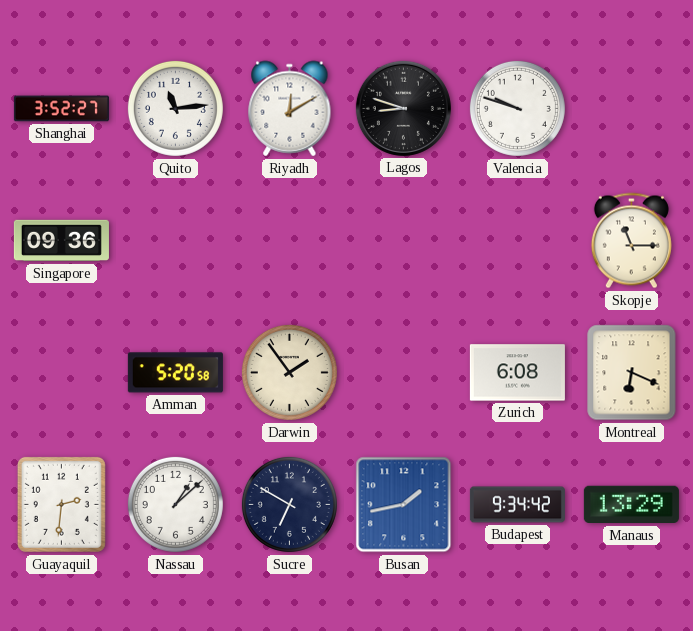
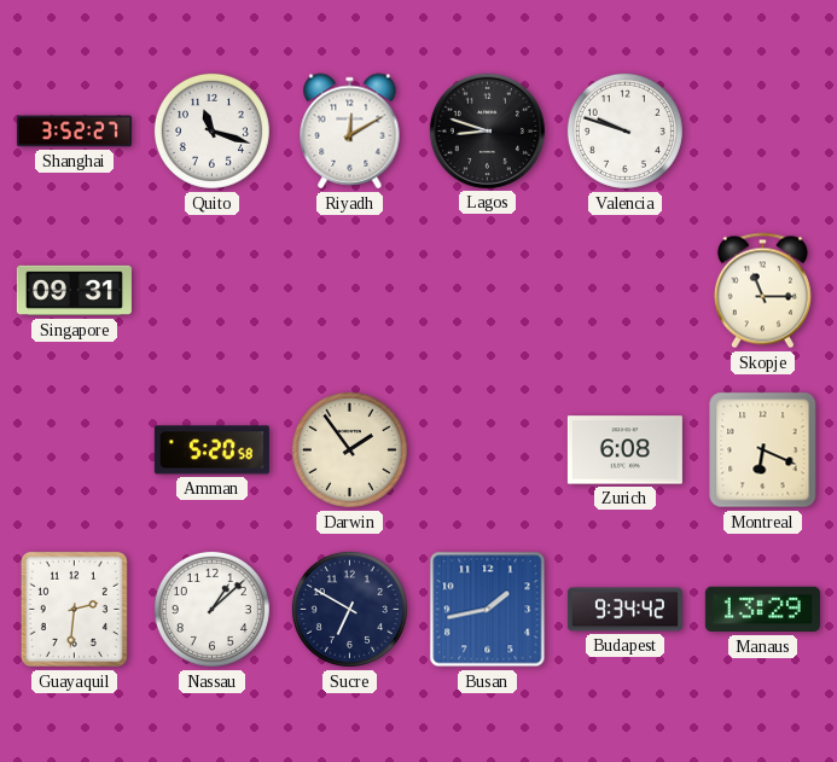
Quito: 11:14 -> 11:18
Singapore: 09:36 -> 09:31
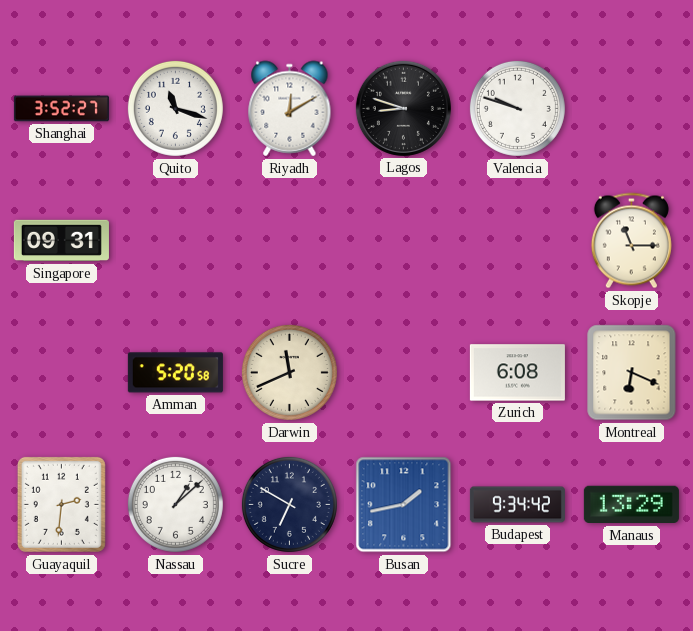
Darwin: 1:54 -> 11:41
